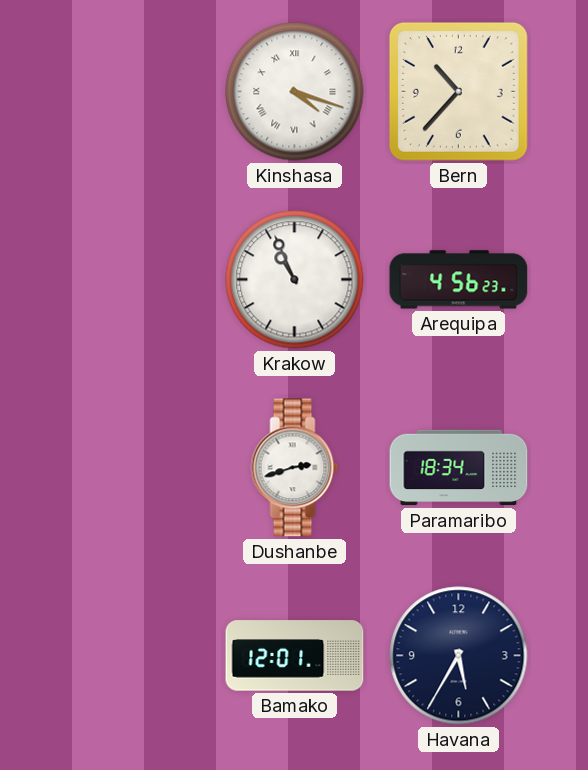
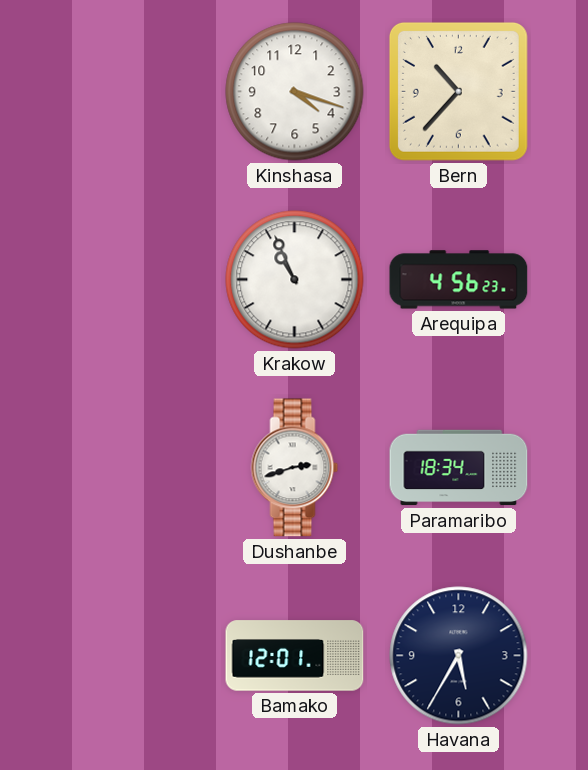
Kinshasa numerals: Roman -> Arabic
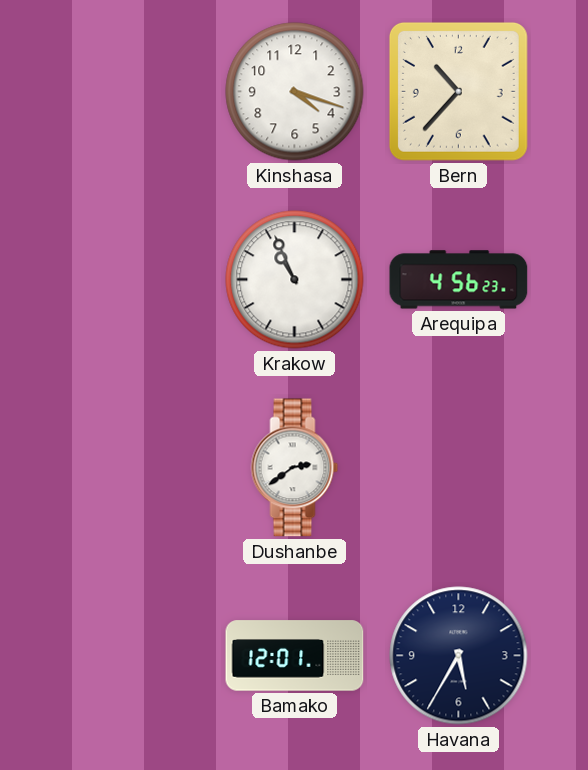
Dushanbe: 2:42 -> 2:39
Paramaribo: 18:34 -> none
